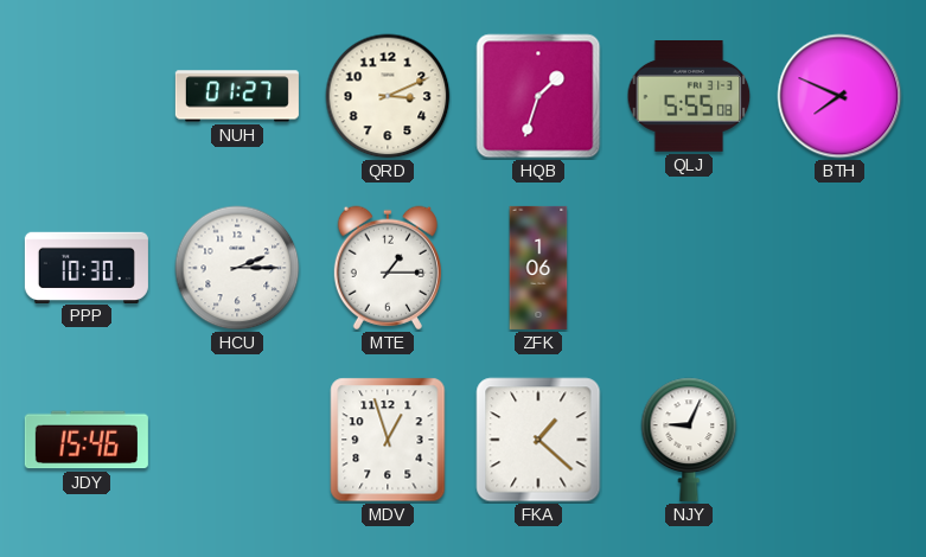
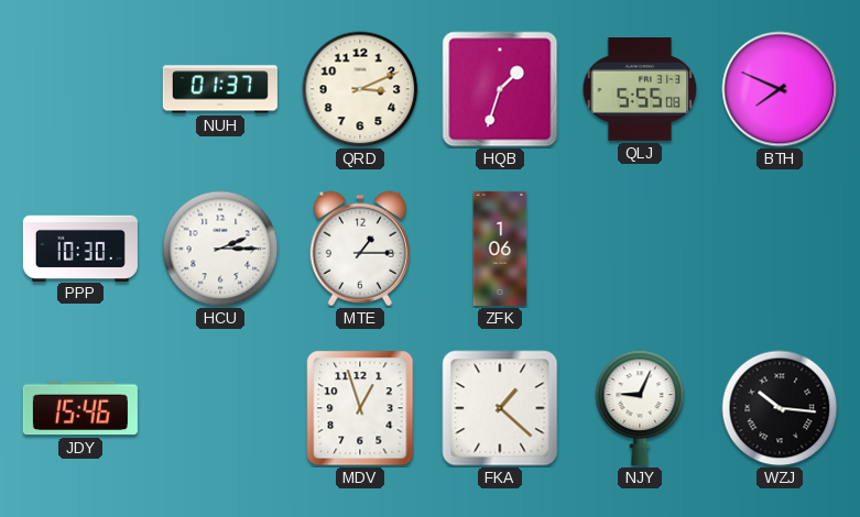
NUH: 01:27 -> 01:37
WZJ: none -> 10:16
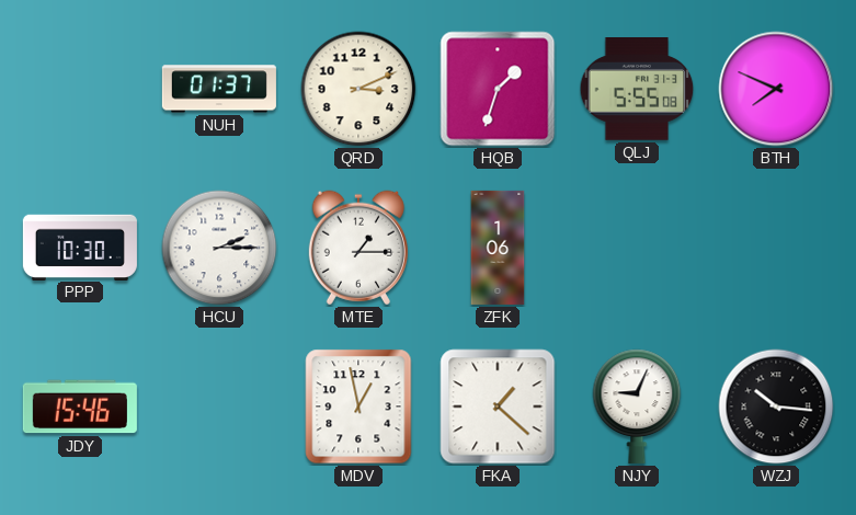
MDV: 12:57 -> 12:58
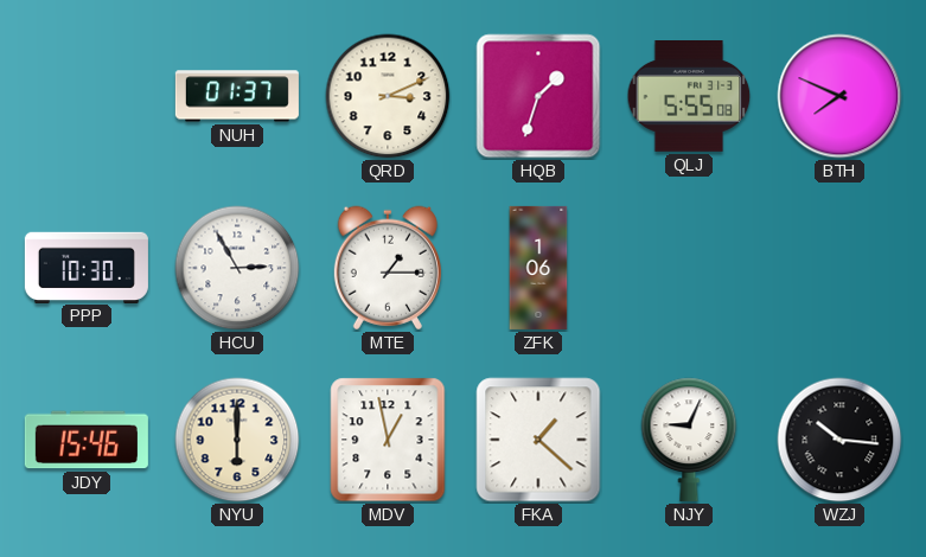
HCU: 2:15 -> 2:55
NYU: none -> 6:00
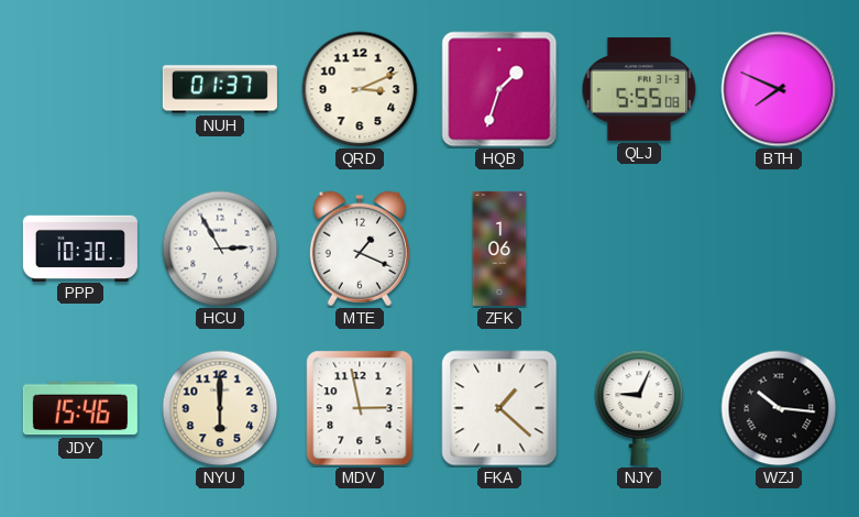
MTE: 1:15 -> 1:19
MDV: 12:58 -> 2:58
